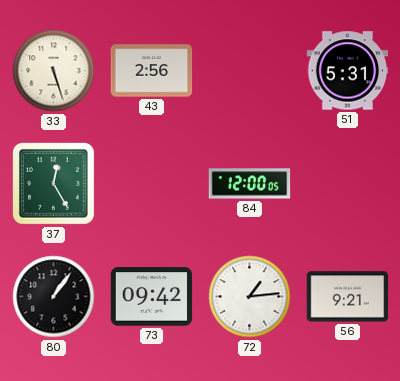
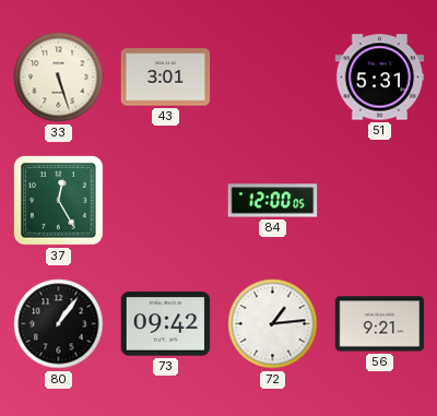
43: 2:56 -> 3:01
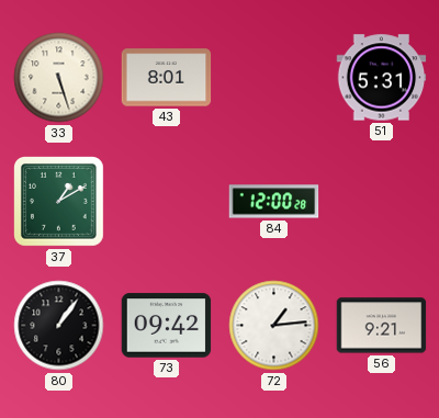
43: 3:01 -> 8:01
37: 12:25 -> 1:10
84: 12:00:05 -> 12:00:28
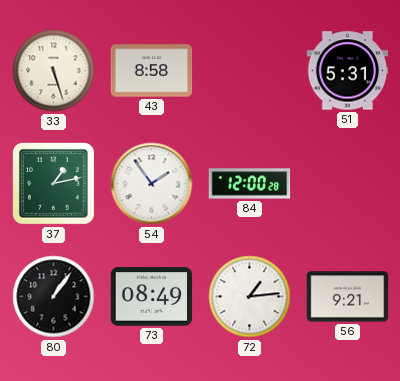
43: 8:01 -> 8:58
37: 1:10 -> 1:13
54: none -> 1:54
73: 09:42 -> 08:49
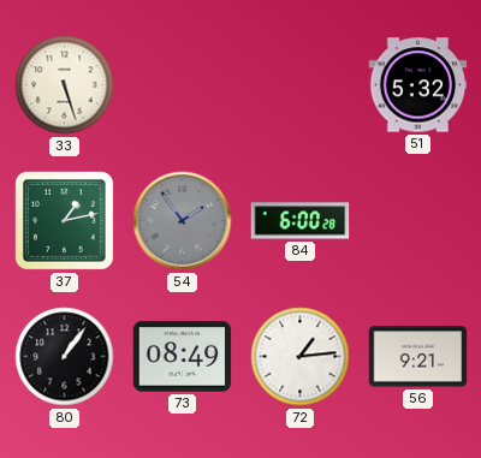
43: 8:58 -> none
51: 5:31 -> 5:32
54 dial: white -> grey
84: 12:00 -> 6:00
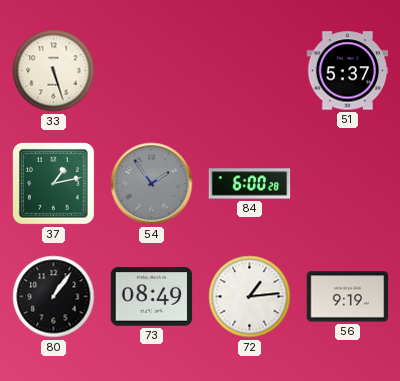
51: 5:32 -> 5:37
56: 9:21 -> 9:19
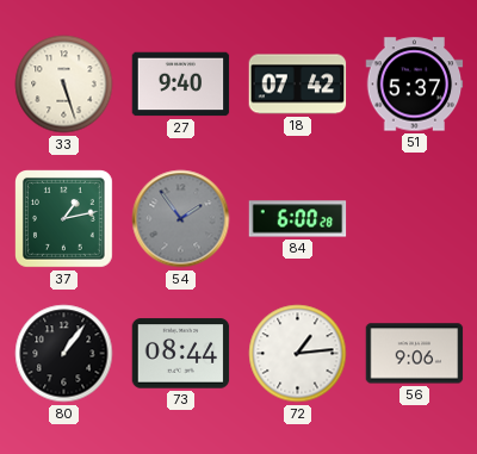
27: none -> 9:40
18: none -> 07:42
73: 08:49 -> 08:44
56: 9:19 -> 9:06
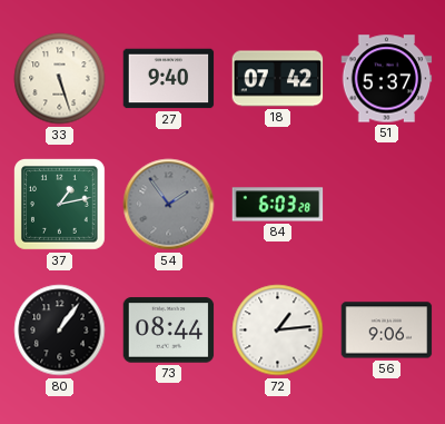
84: 6:00 -> 6:03
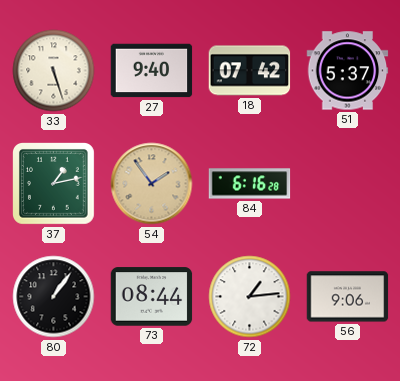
54 dial: grey -> champagne
84: 6:03 -> 6:16
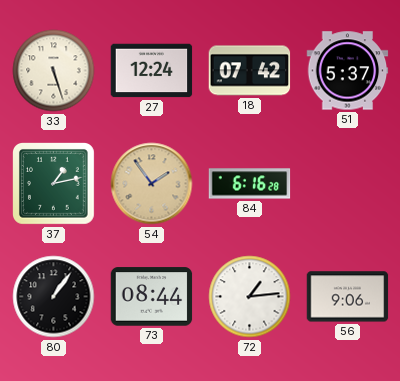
27: 9:40 -> 12:24
